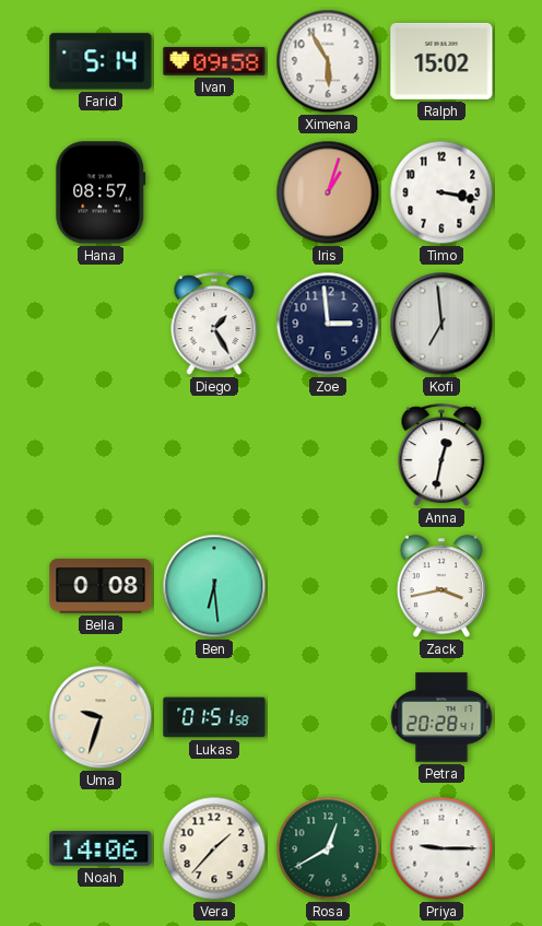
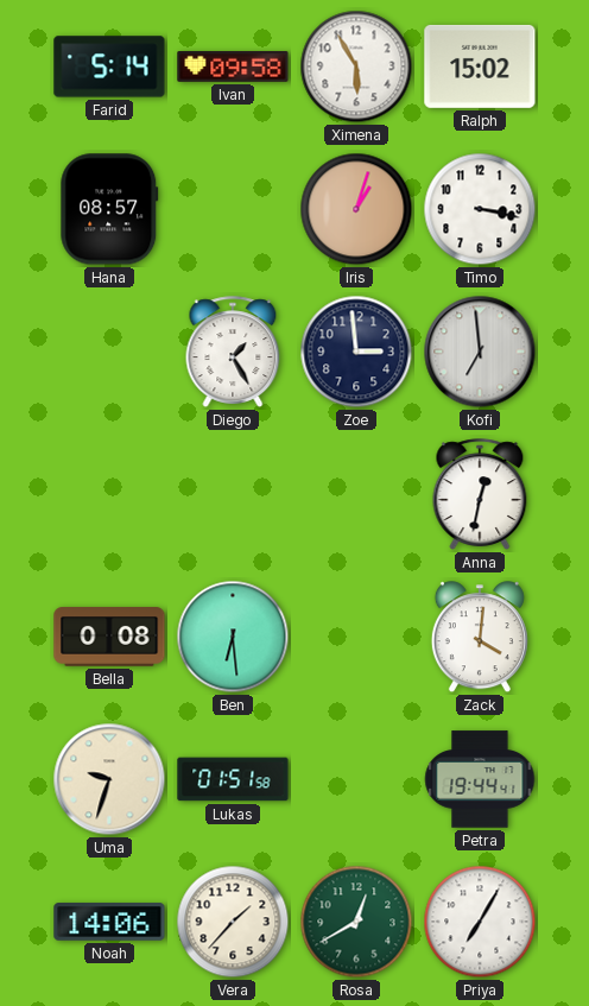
Zack: 3:43 -> 4:01
Petra: 20:28 -> 19:44
Priya: 9:15 -> 7:05
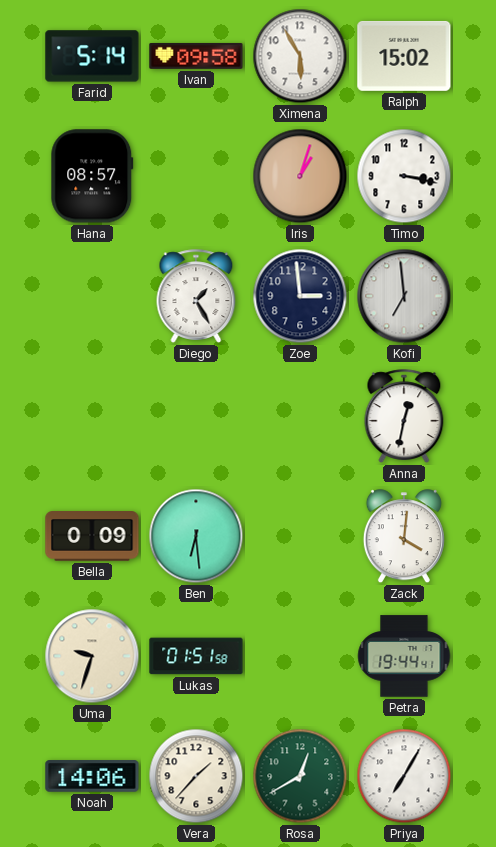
Bella: 0:08 -> 0:09
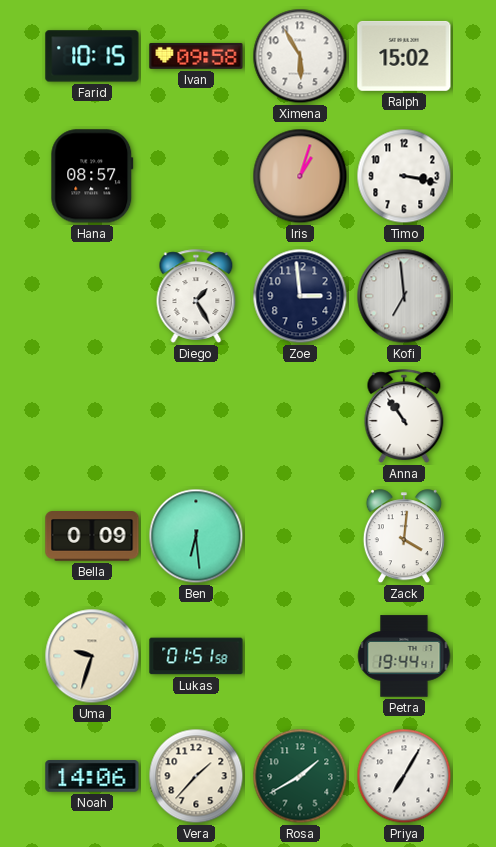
Farid: 5:14 -> 10:15
Anna: 12:32 -> 10:54
Rosa: 12:40 -> 1:40
